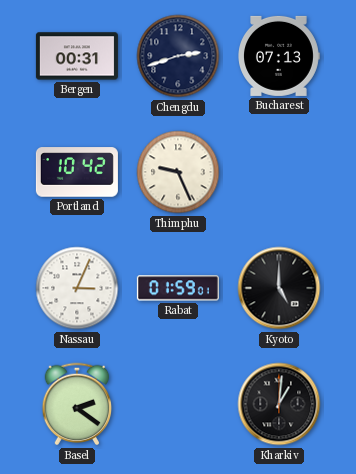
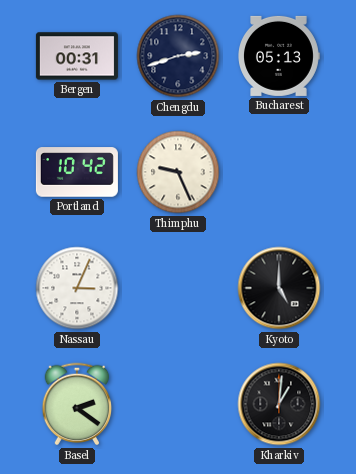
Bucharest: 07:13 -> 05:13
Rabat: 01:59 -> none
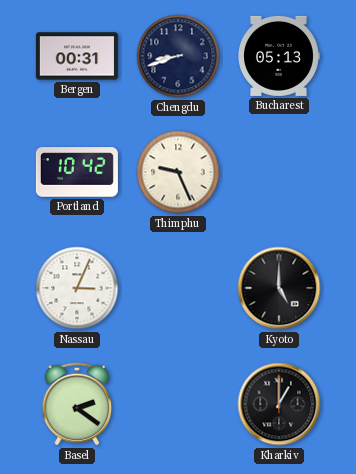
Chengdu: 2:42 -> 8:42
Kharkiv: 1:01 -> 1:00
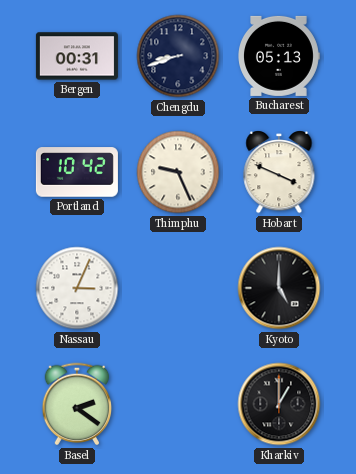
Hobart: none -> 3:49
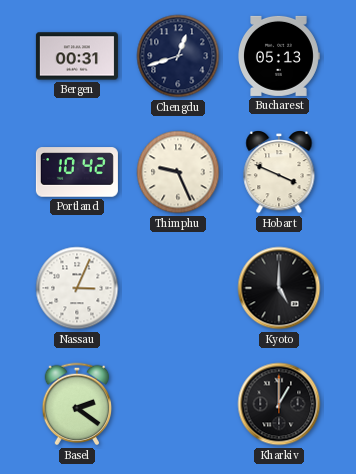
Chengdu: 8:42 -> 12:42
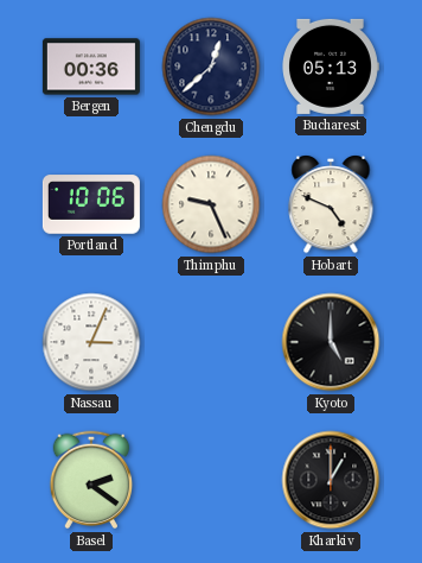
Bergen: 00:31 -> 00:36
Chengdu: 12:42 -> 12:38
Portland: 10:42 -> 10:06
Hobart: 3:49 -> 4:49
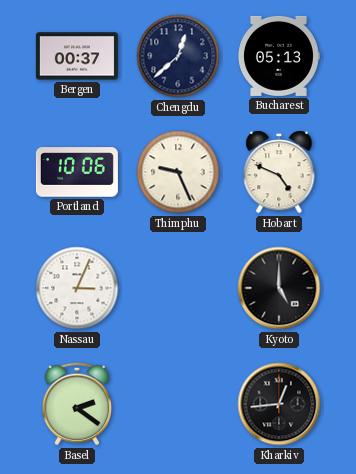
Bergen: 00:36 -> 00:37
Kharkiv: 1:00 -> 12:44
